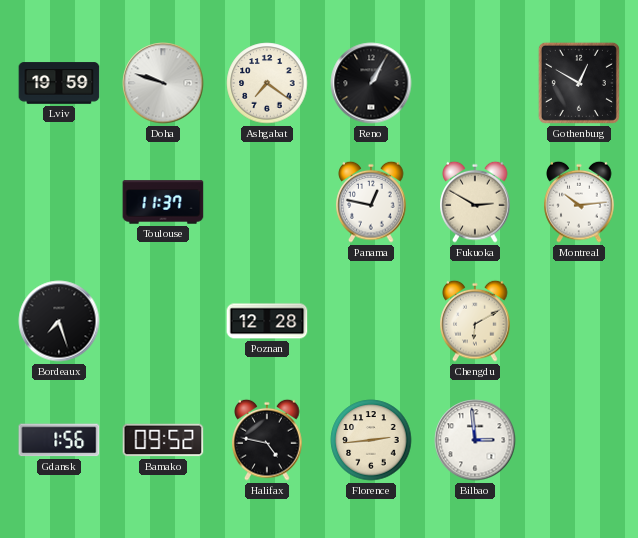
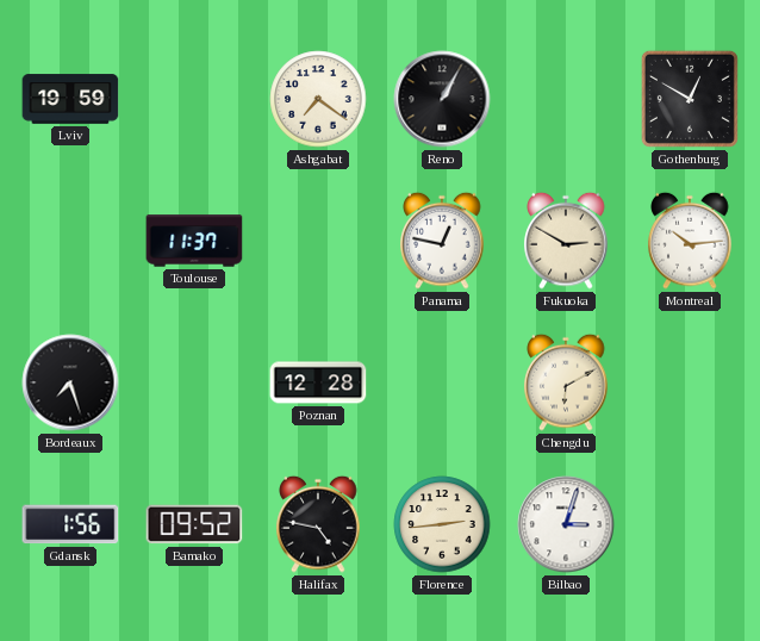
Doha: 9:48 -> none
Bilbao: 2:59 -> 3:03
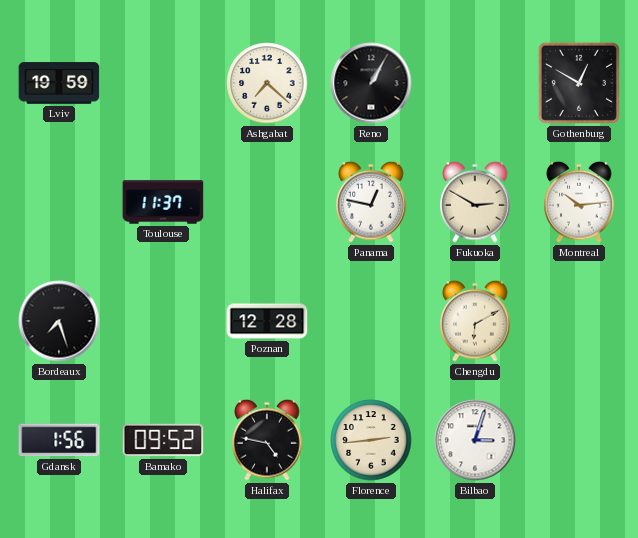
Ashgabat: 7:21 -> 7:22
